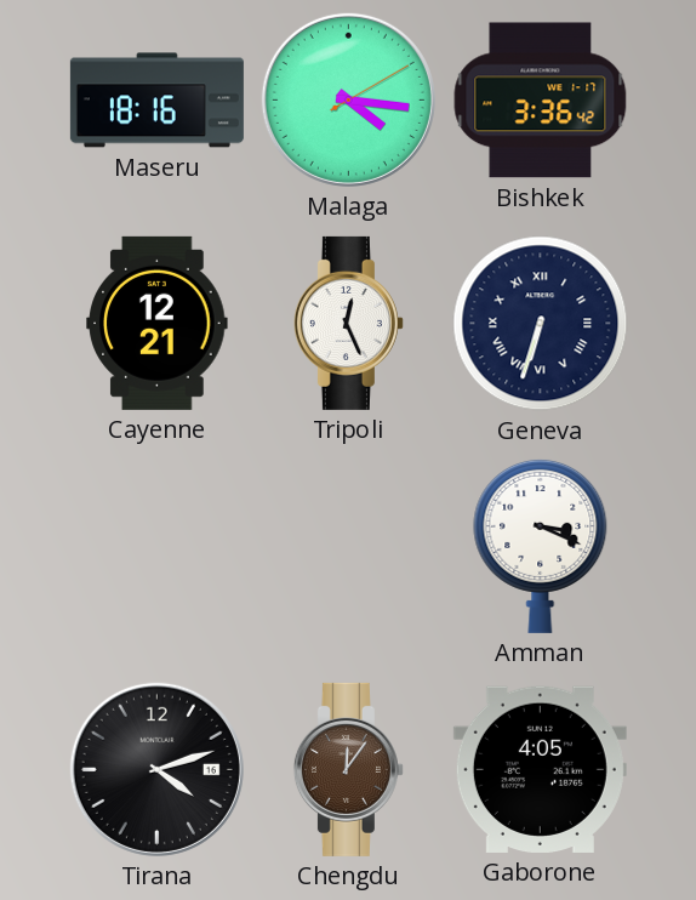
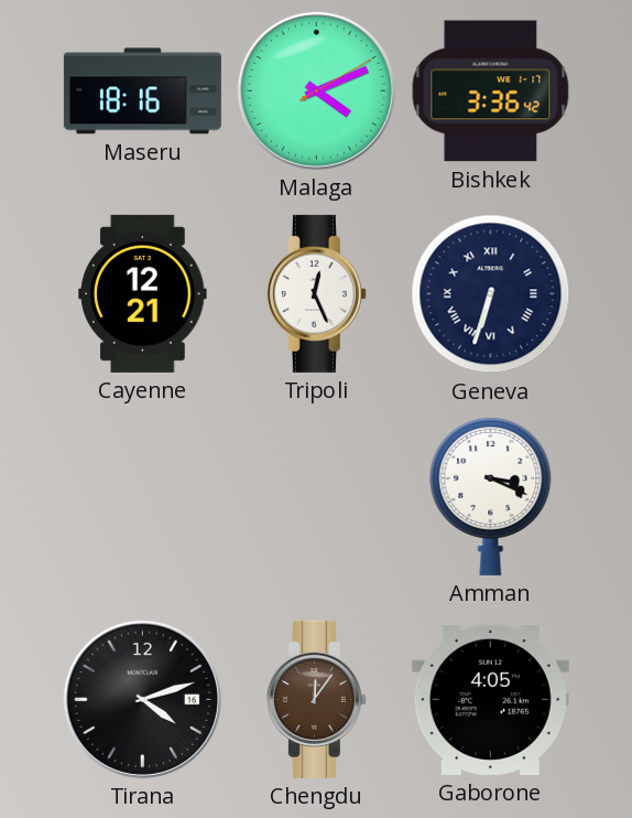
Malaga: 4:16 -> 4:11
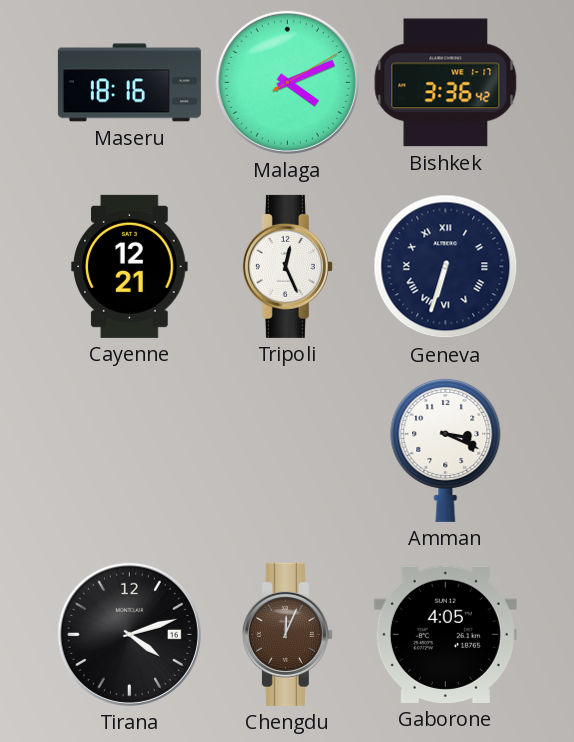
Chengdu: 12:06 -> 12:04
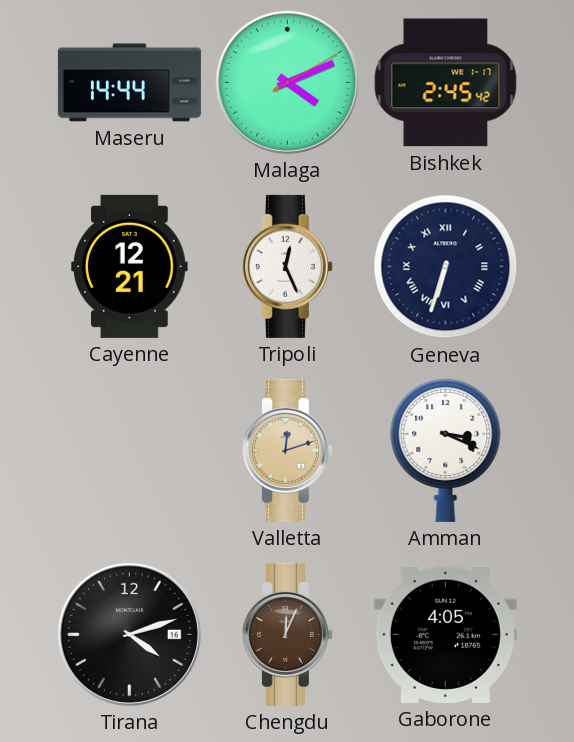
Maseru: 18:16 -> 14:44
Bishkek: 3:36 -> 2:45
Valletta: none -> 12:12
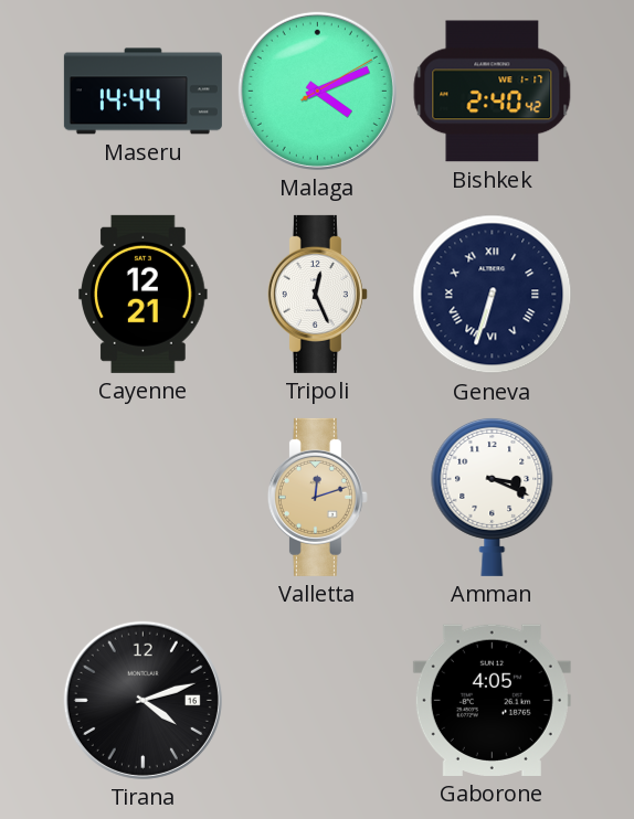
Bishkek: 2:45 -> 2:40
Chengdu: 12:04 -> none
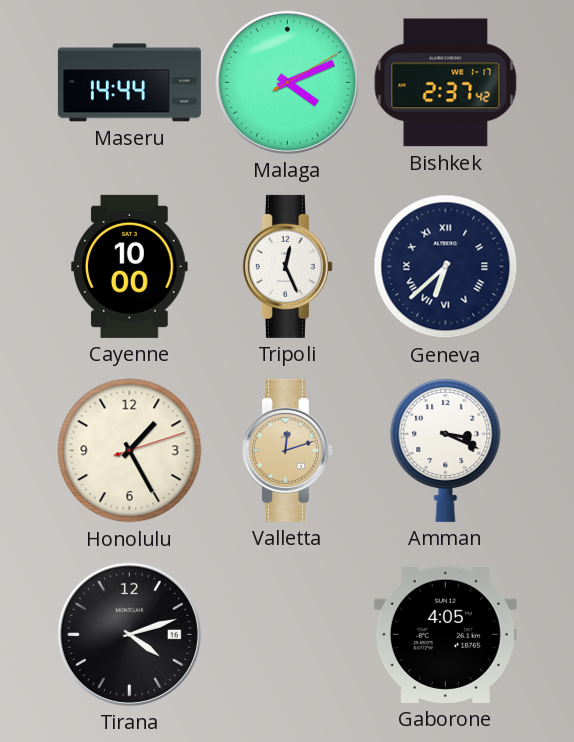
Bishkek: 2:40 -> 2:37
Cayenne: 12:21 -> 10:00
Geneva: 6:33 -> 6:38
Honolulu: none -> 1:25
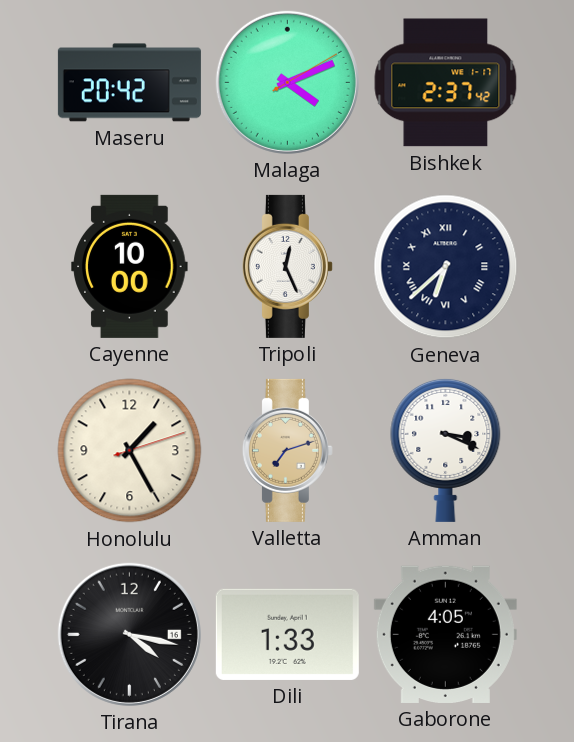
Maseru: 14:44 -> 20:42
Valletta: 12:12 -> 7:12
Tirana: 4:12 -> 4:17
Dili: none -> 1:33
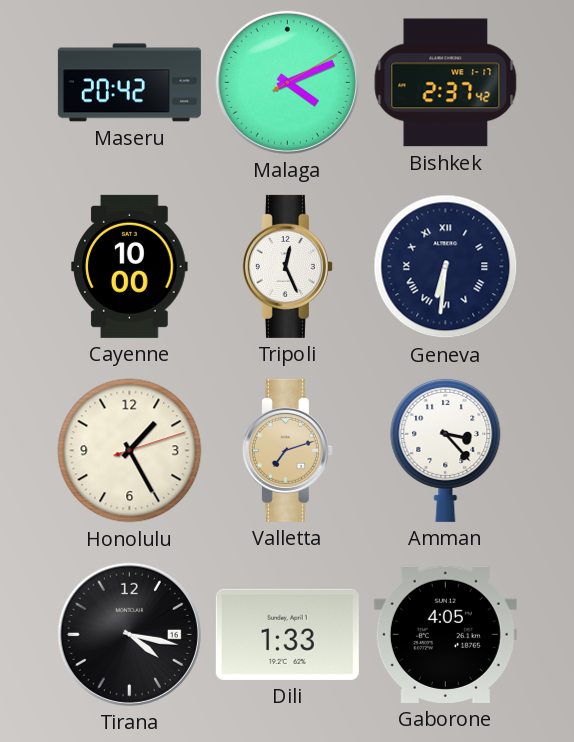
Geneva: 6:38 -> 6:31
Amman: 3:19 -> 3:23
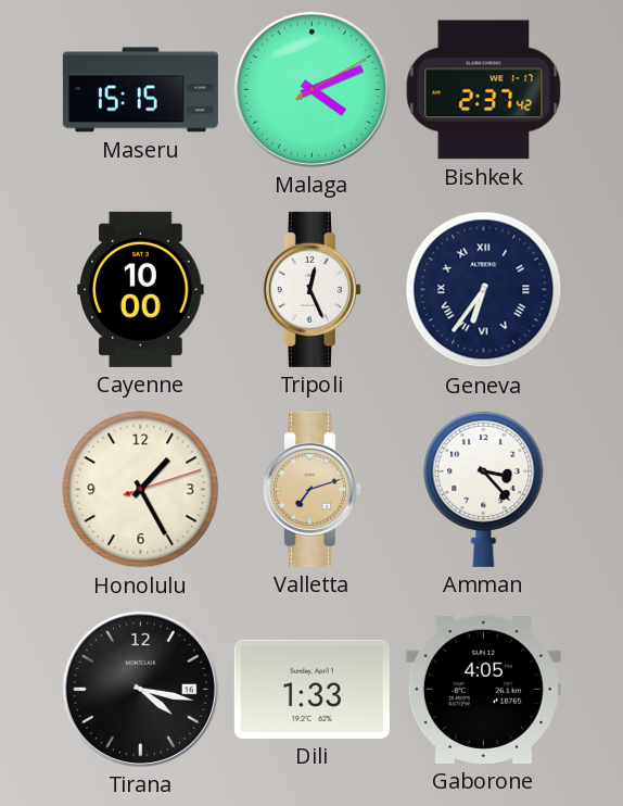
Maseru: 20:42 -> 15:15
Geneva: 6:31 -> 6:36
